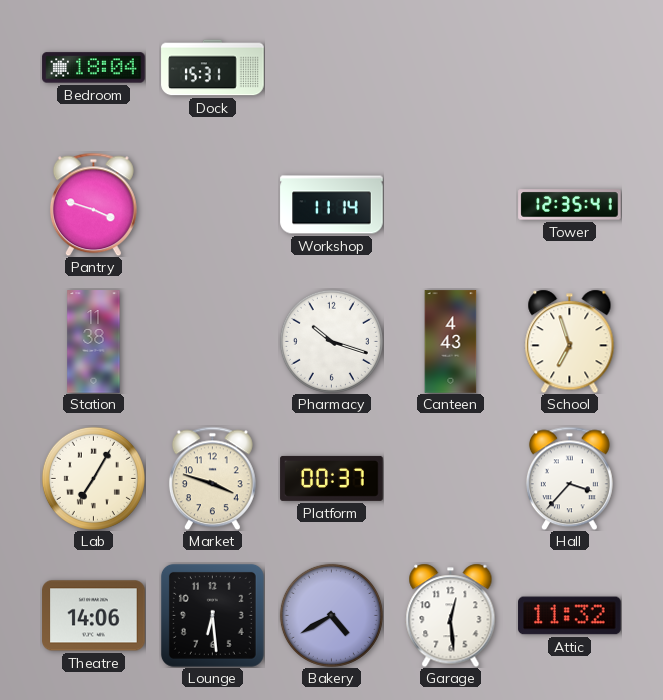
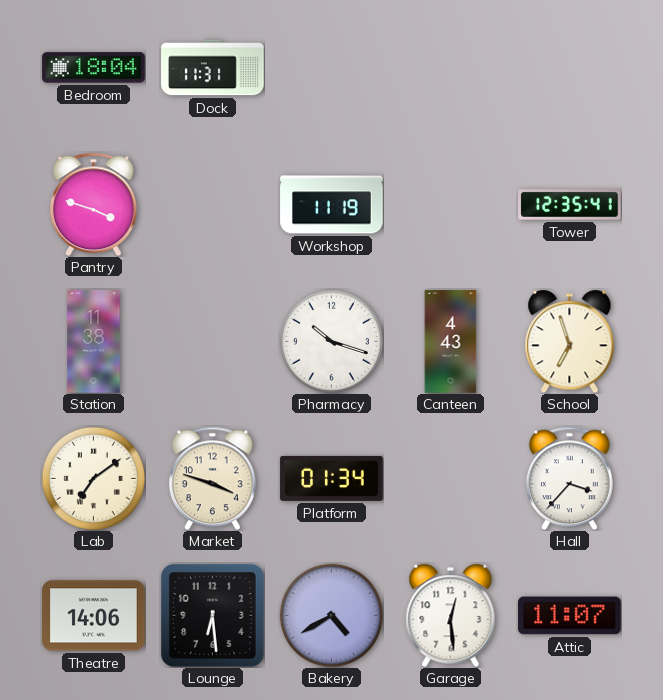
Dock: 15:31 -> 11:31
Workshop: 11:14 -> 11:19
Lab: 7:05 -> 7:09
Platform: 00:37 -> 01:34
Attic: 11:32 -> 11:07
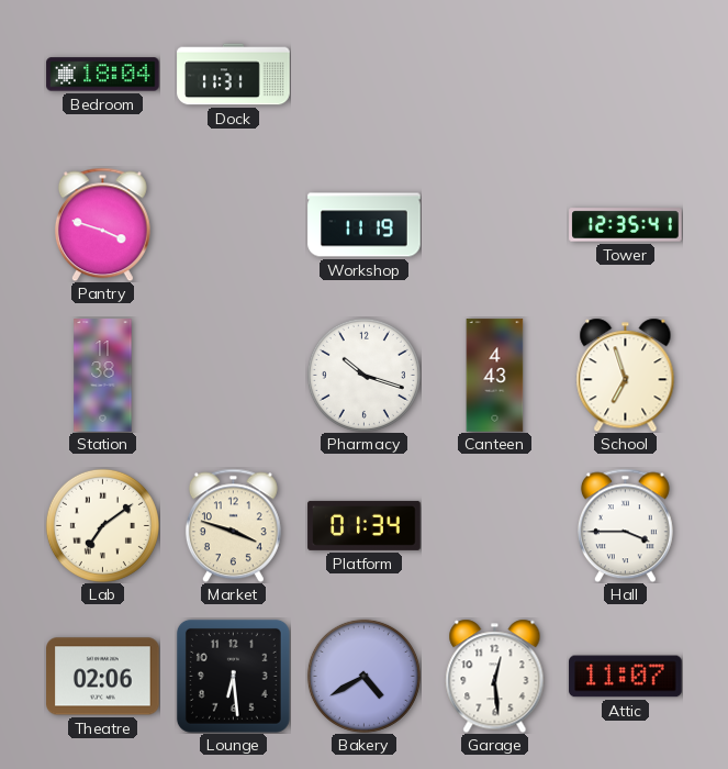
Hall: 3:37 -> 3:45
Theatre: 14:06 -> 02:06
